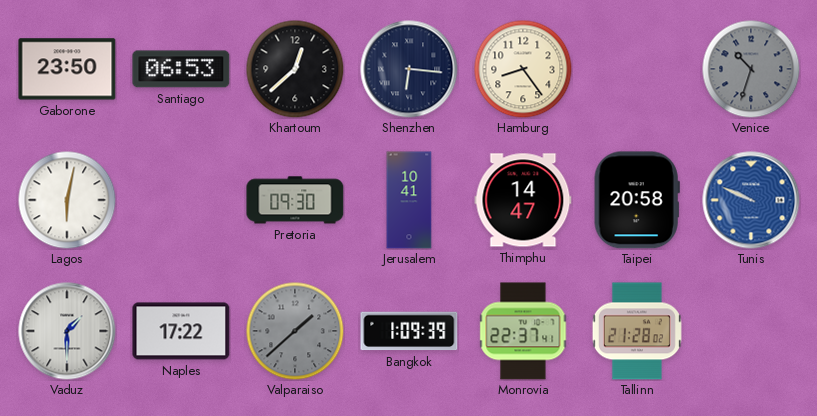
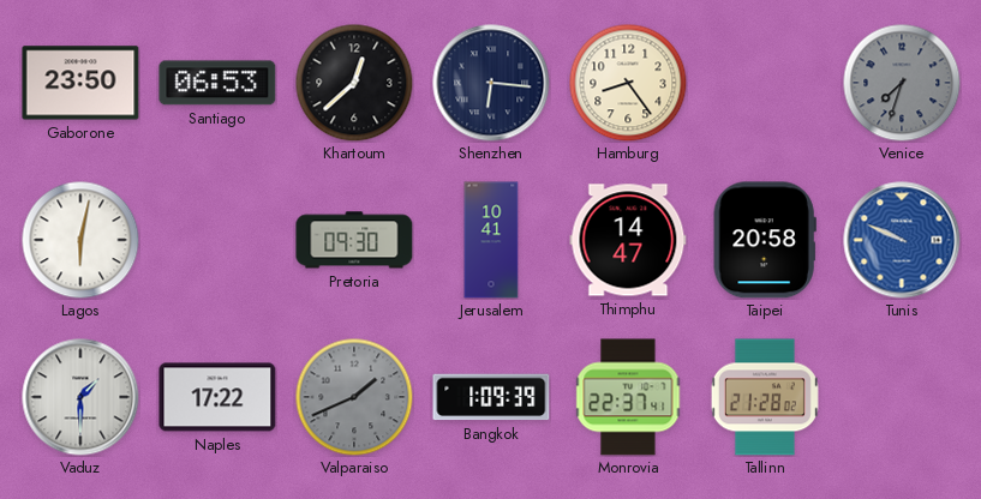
Venice: 10:33 -> 7:33
Valparaiso: 1:38 -> 1:41
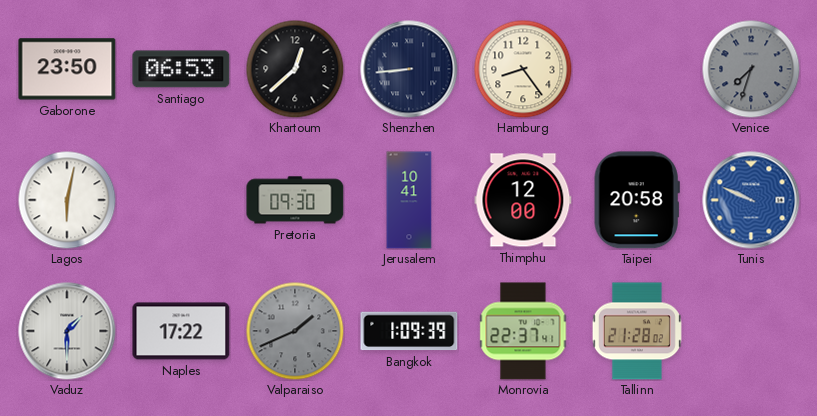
Shenzhen: 6:16 -> 8:44
Thimphu: 14:47 -> 12:00
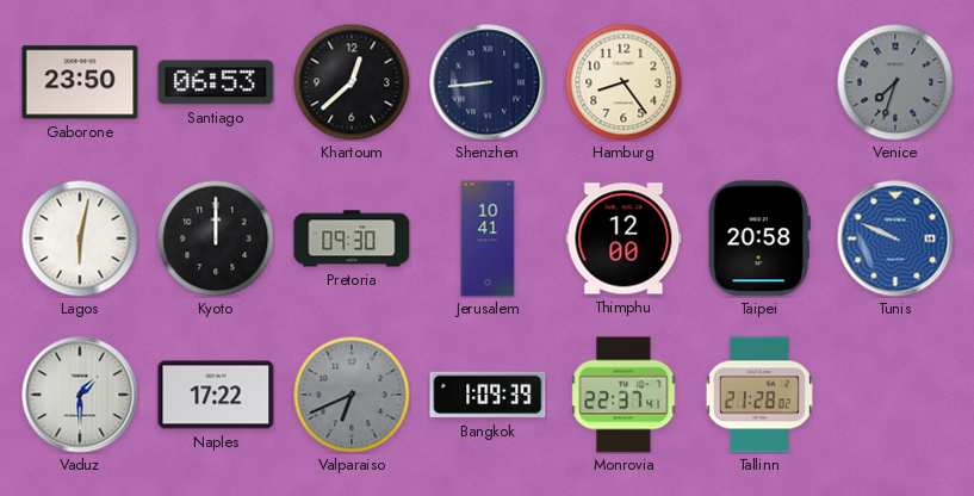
Kyoto: none -> 12:00
Valparaiso: 1:41 -> 6:41
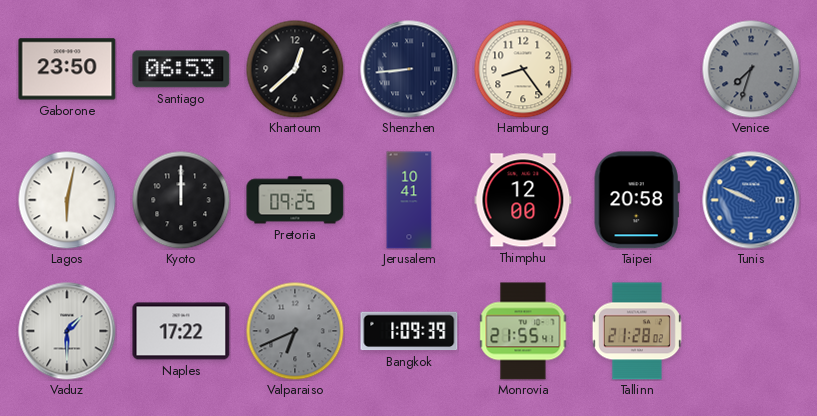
Pretoria: 09:30 -> 09:25
Monrovia: 22:37 -> 21:55
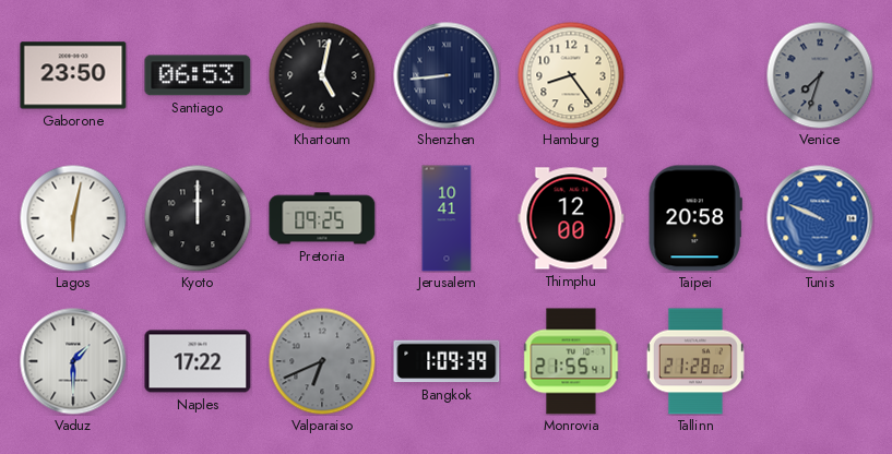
Khartoum: 12:38 -> 5:02
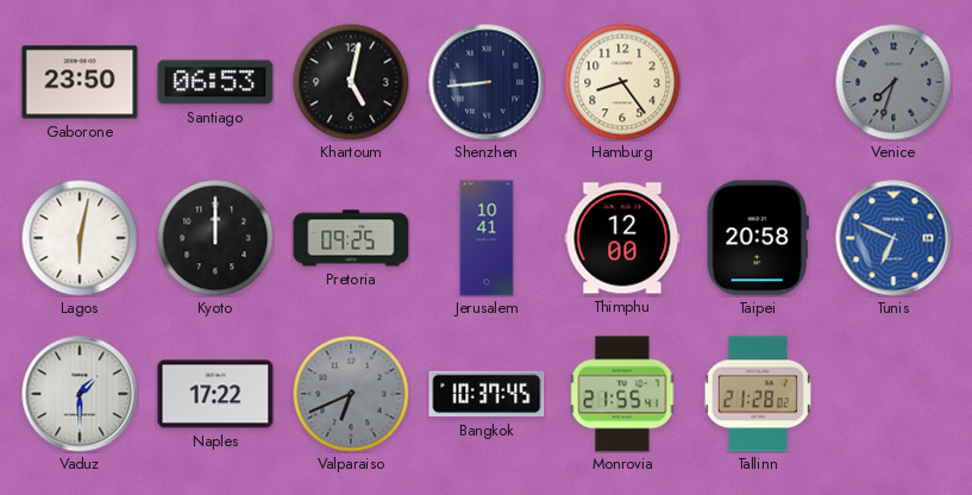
Tunis: 9:49 -> 6:49
Bangkok: 1:09 -> 10:37
